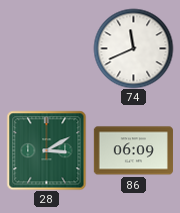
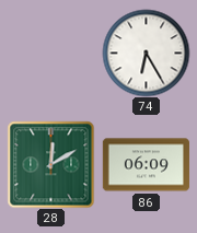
74: 11:41 -> 6:25
28: 3:10 -> 12:10
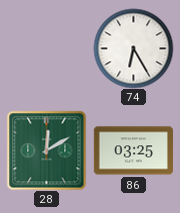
86: 06:09 -> 03:25
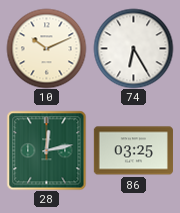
10: none -> 10:11
28: 12:10 -> 12:13
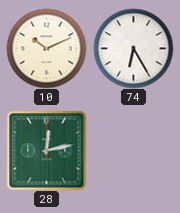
86: 03:25 -> none
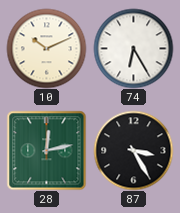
87: none -> 3:25
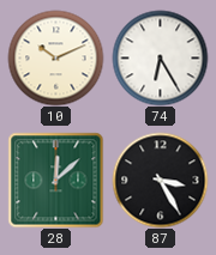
28: 12:13 -> 12:08
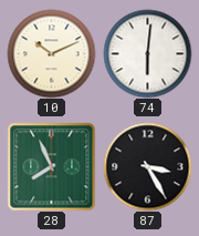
74: 6:25 -> 6:01
28: 12:08 -> 7:56
